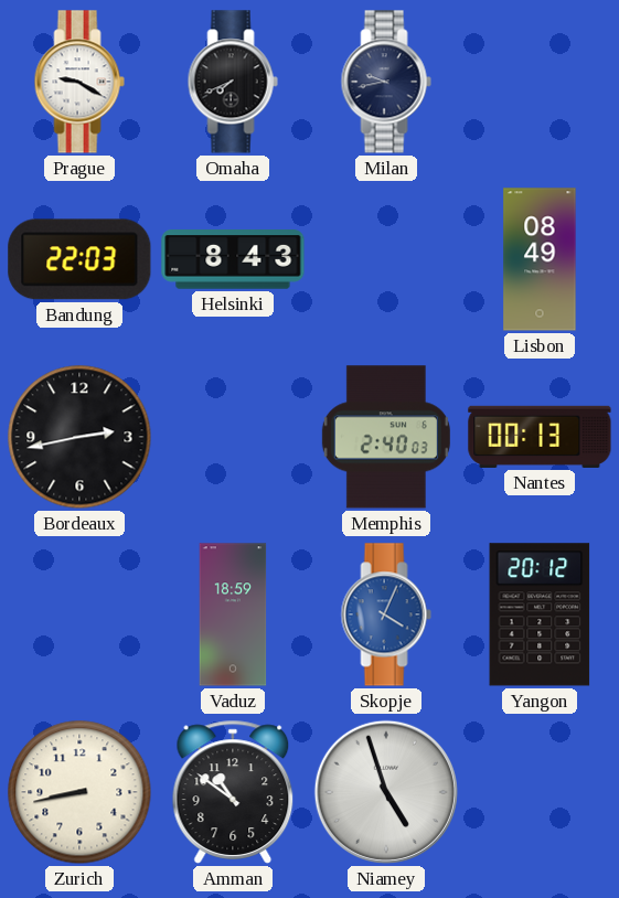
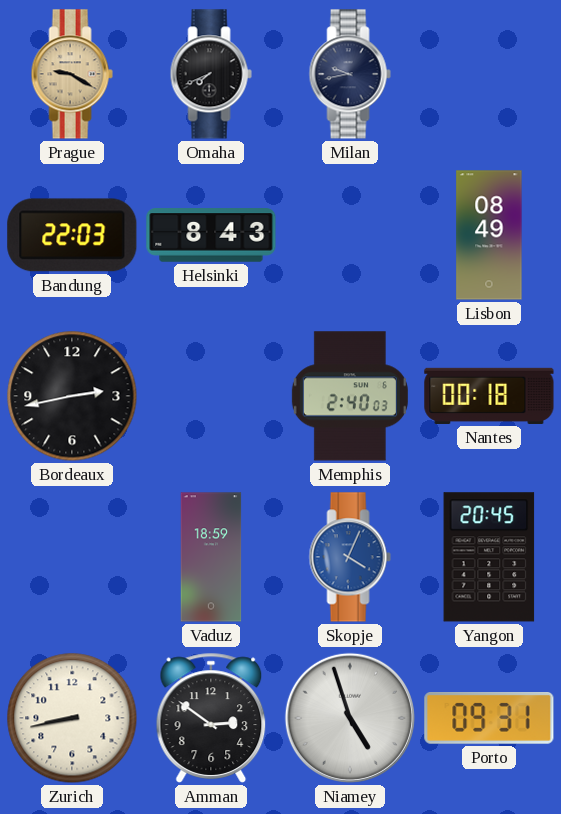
Prague dial: white -> champagne
Nantes: 00:13 -> 00:18
Yangon: 20:12 -> 20:45
Amman: 10:51 -> 2:51
Porto: none -> 09:31
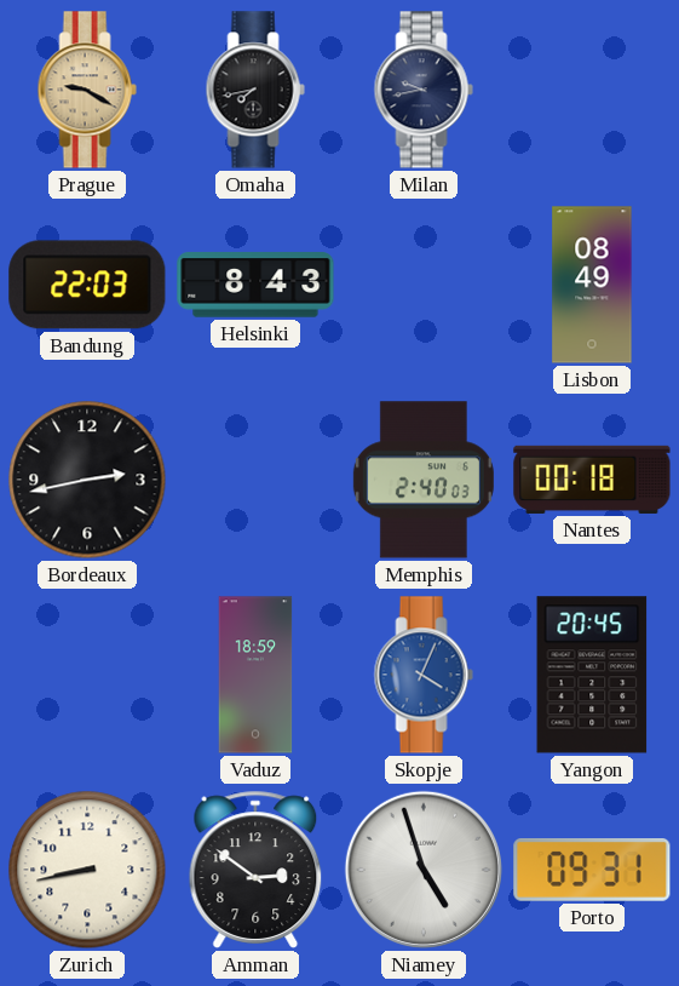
Omaha: 7:41 -> 7:43
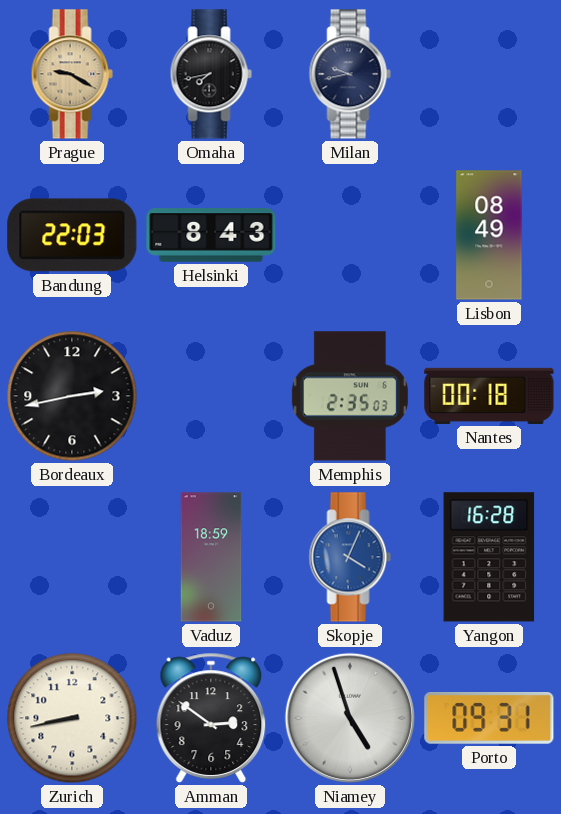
Memphis: 2:40 -> 2:35
Yangon: 20:45 -> 16:28
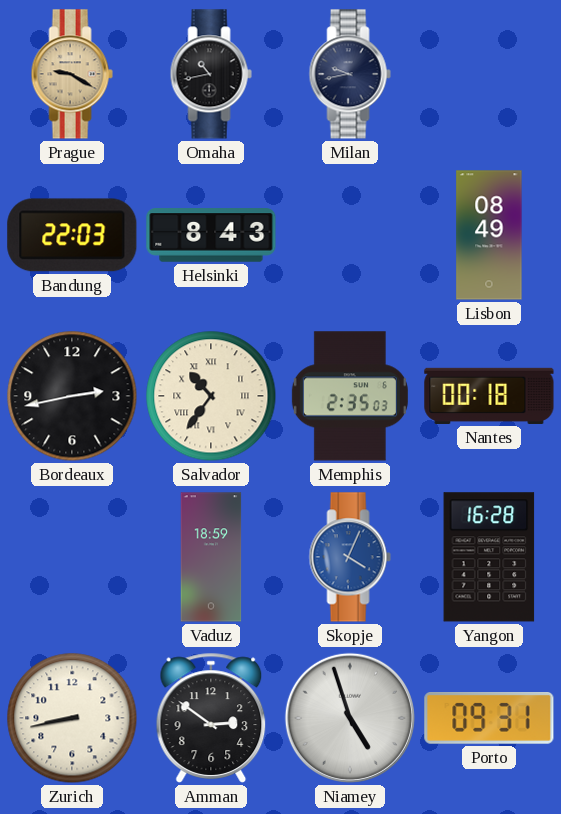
Omaha: 7:43 -> 10:43
Salvador: none -> 10:36
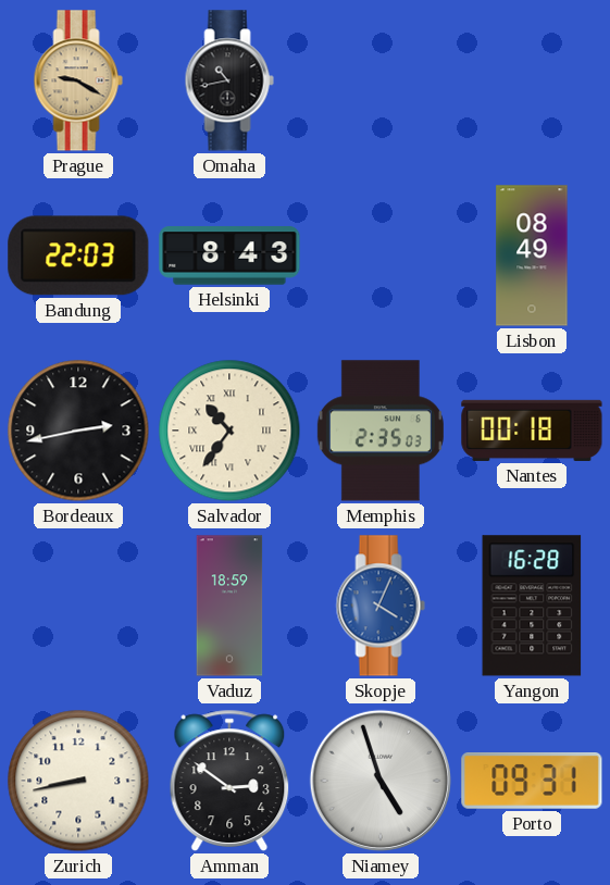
Milan: 9:43 -> none
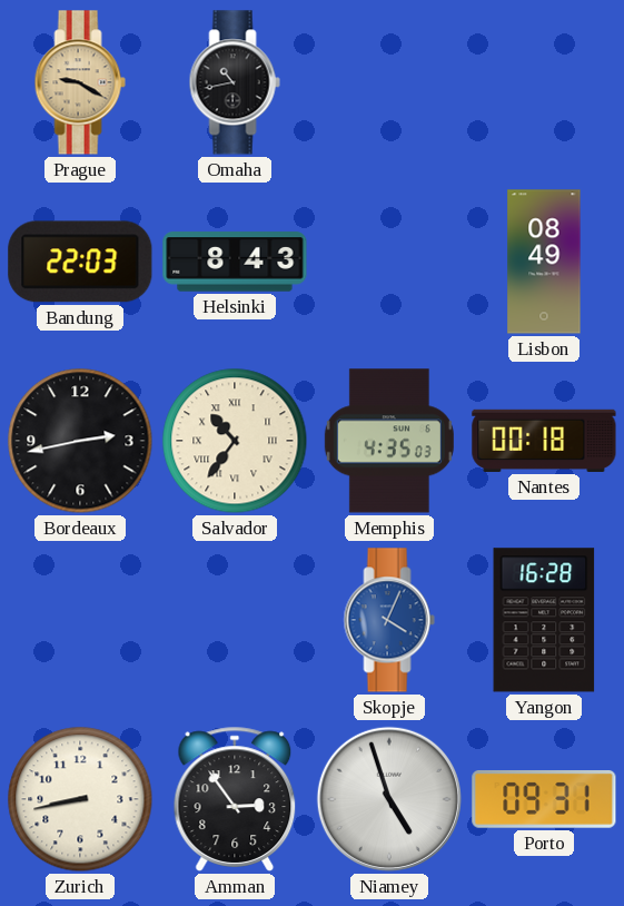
Memphis: 2:35 -> 4:35
Vaduz: 18:59 -> none
Amman: 2:51 -> 2:54
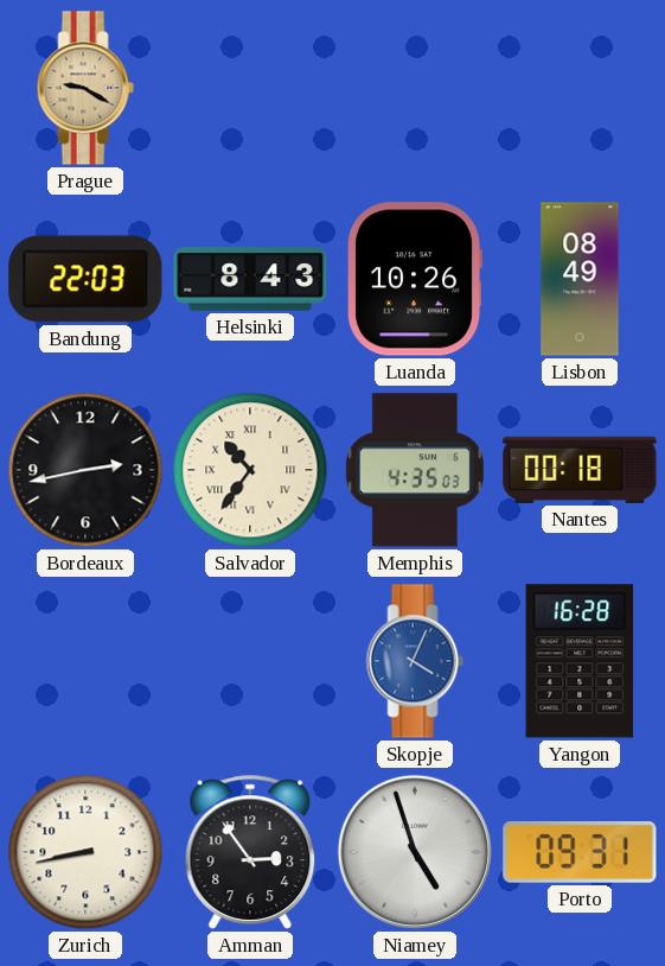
Omaha: 10:43 -> none
Luanda: none -> 10:26
